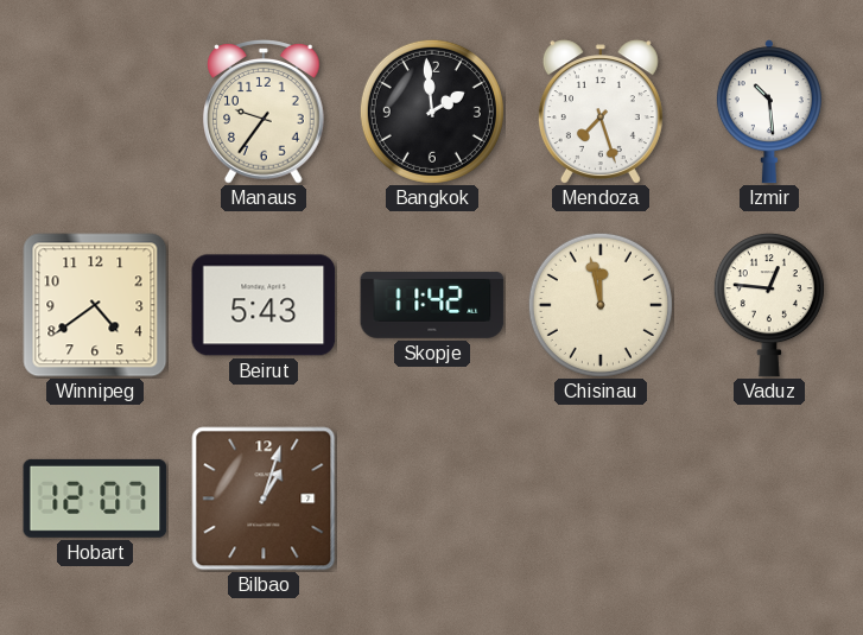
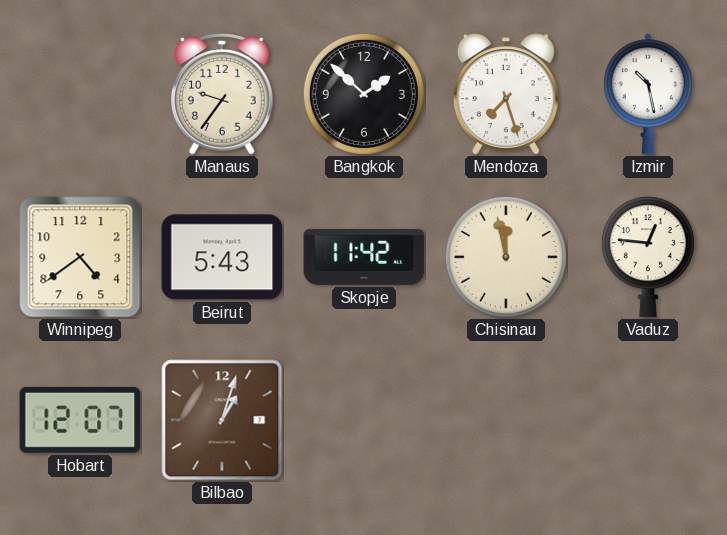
Bangkok: 1:59 -> 1:52
Izmir: 10:29 -> 10:28
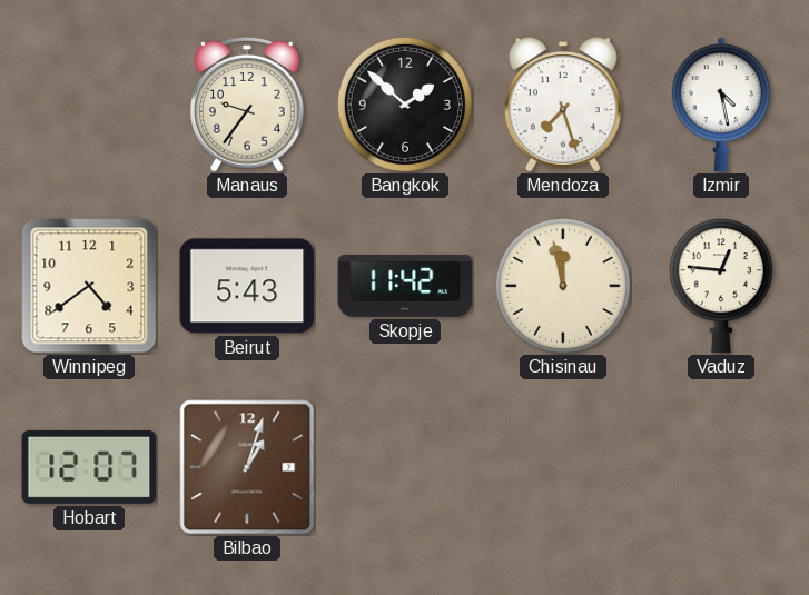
Izmir: 10:28 -> 4:28
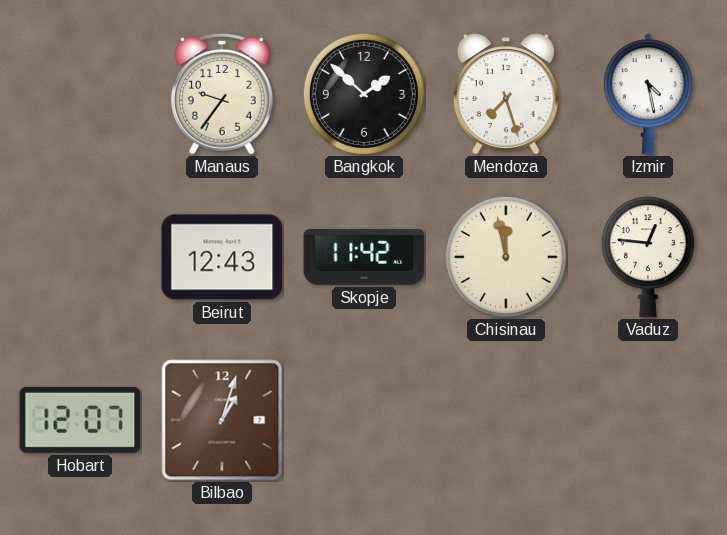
Winnipeg: 4:39 -> none
Beirut: 5:43 -> 12:43
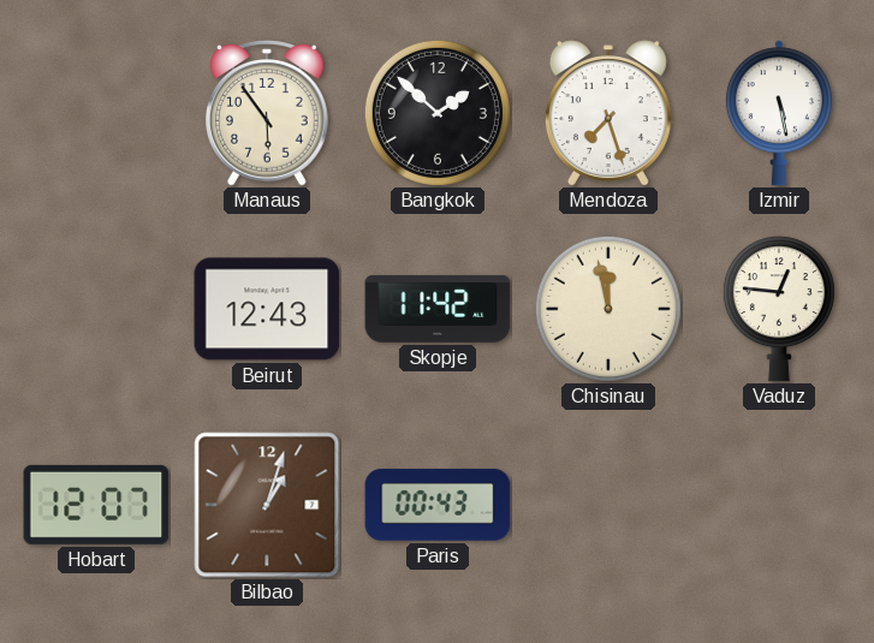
Manaus: 9:36 -> 5:54
Izmir: 4:28 -> 5:28
Paris: none -> 00:43
